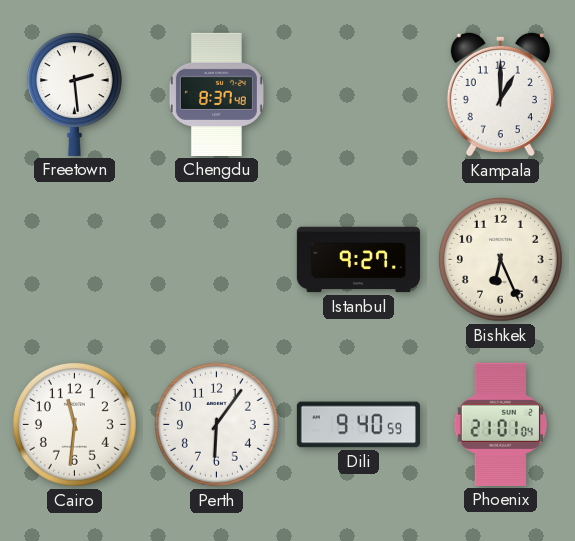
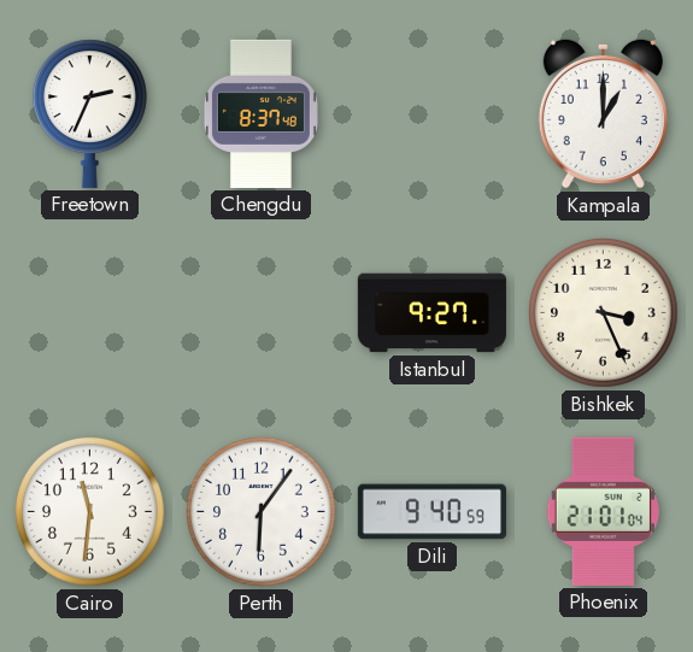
Freetown: 2:29 -> 2:34
Bishkek: 6:26 -> 3:26
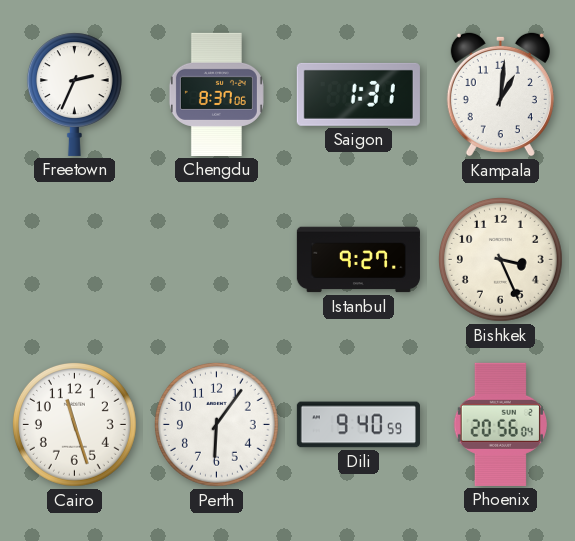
Chengdu: 8:37:48 -> 8:37:06
Saigon: none -> 1:31
Kampala: 1:00 -> 1:01
Cairo: 11:31 -> 11:27
Phoenix: 21:01 -> 20:56
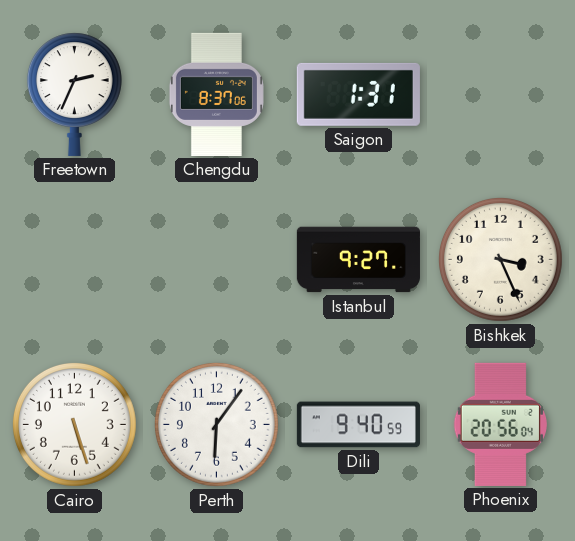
Kampala: 1:01 -> none
Cairo: 11:27 -> 5:27
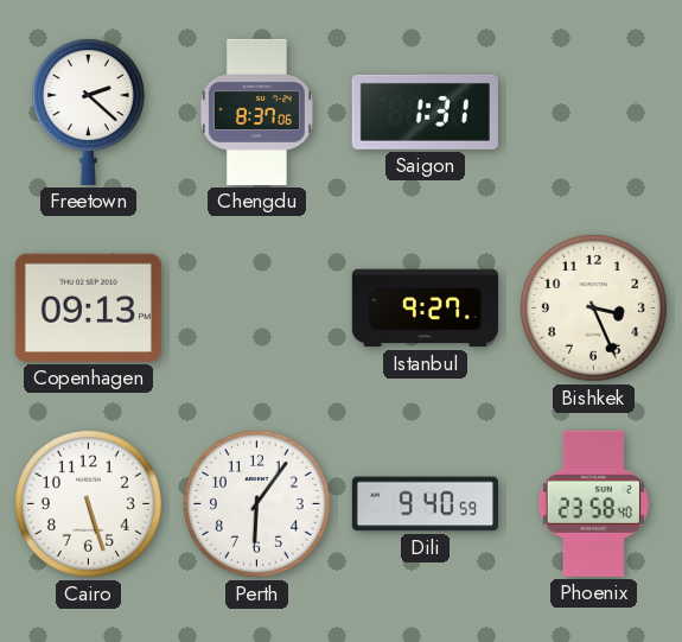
Freetown: 2:34 -> 2:22
Copenhagen: none -> 09:13
Phoenix: 20:56 -> 23:58
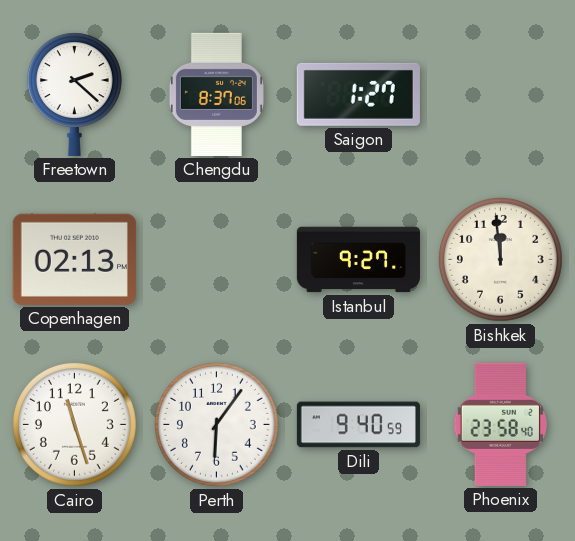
Saigon: 1:31 -> 1:27
Copenhagen: 09:13 -> 02:13
Bishkek: 3:26 -> 11:59
Cairo: 5:27 -> 11:27
